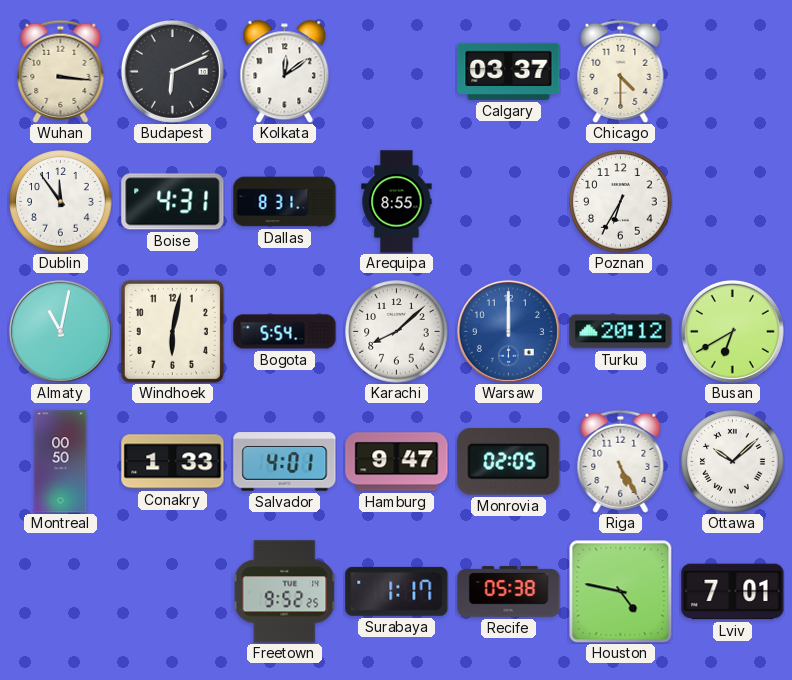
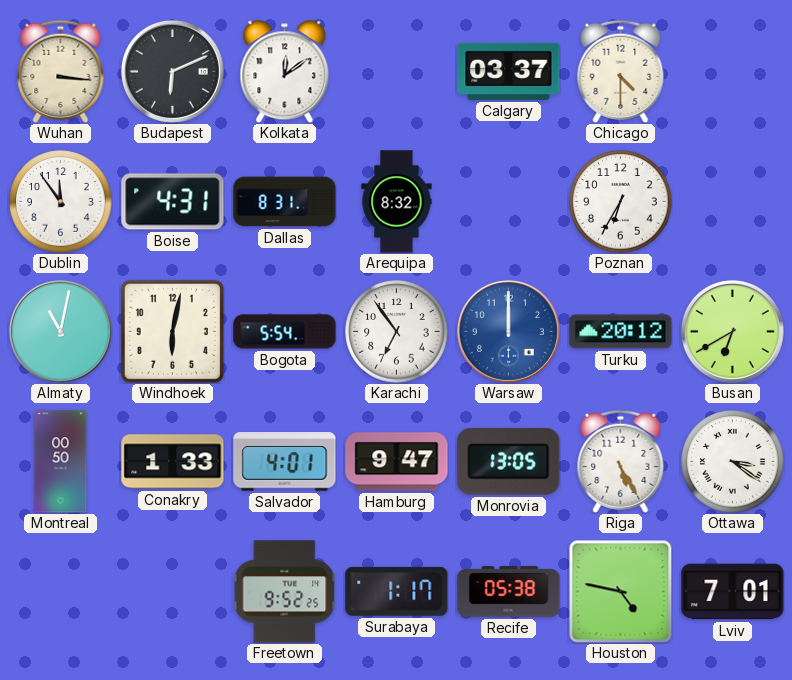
Arequipa: 8:55 -> 8:32
Karachi: 8:08 -> 6:54
Monrovia: 02:05 -> 13:05
Ottawa: 10:08 -> 3:21
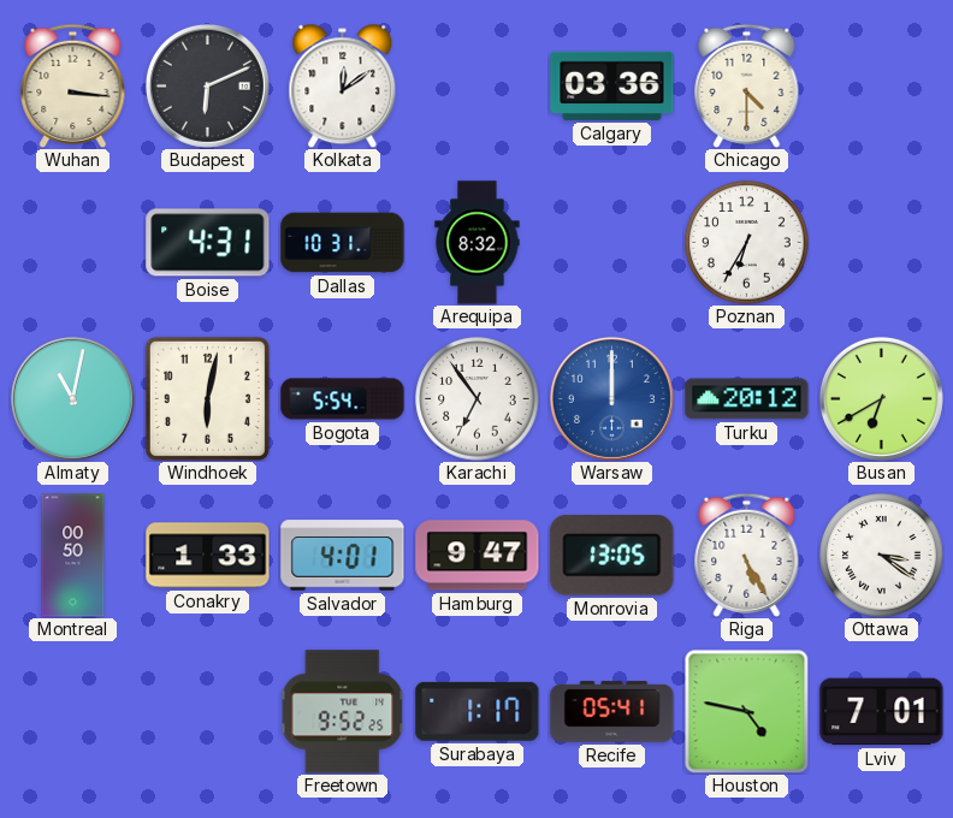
Calgary: 03:37 -> 03:36
Dublin: 11:54 -> none
Dallas: 8:31 -> 10:31
Recife: 05:38 -> 05:41
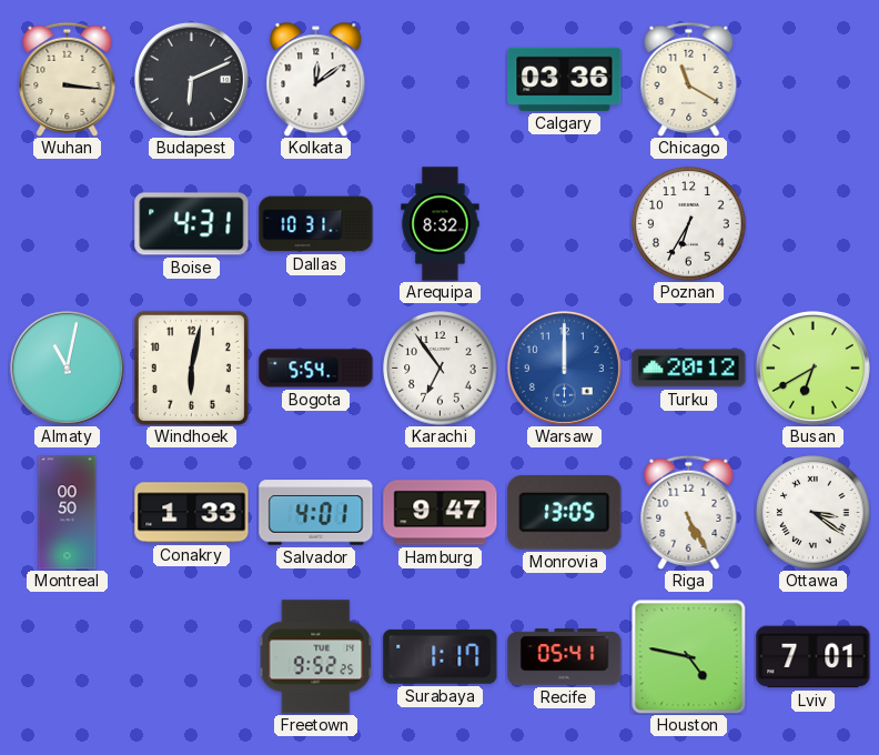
Chicago: 4:30 -> 11:20
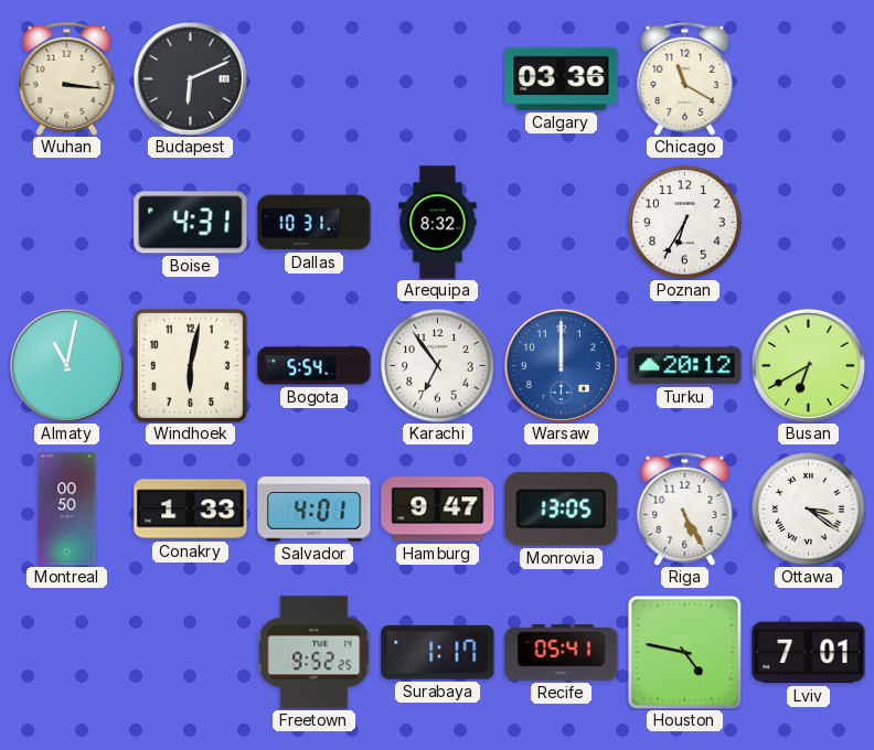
Kolkata: 12:09 -> none
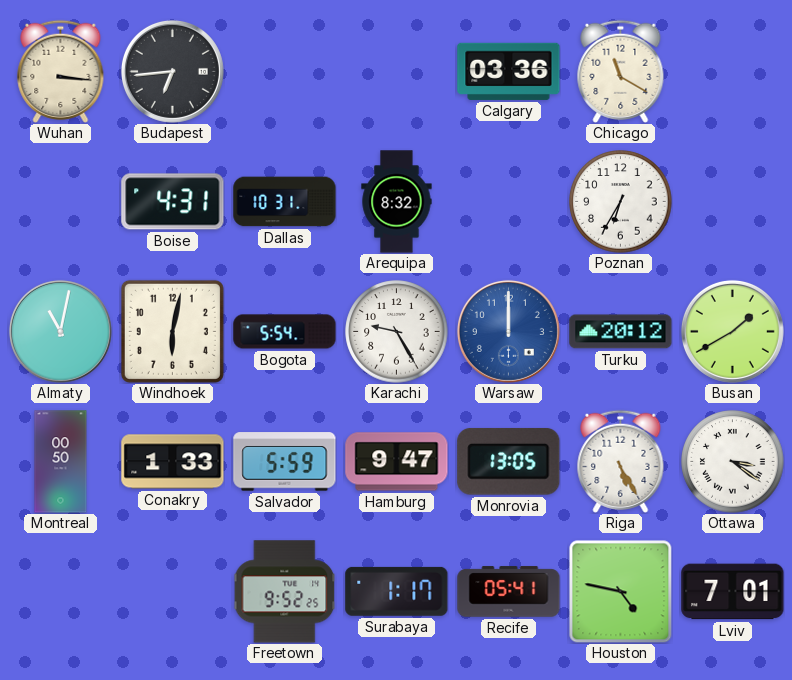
Budapest: 6:11 -> 6:44
Karachi: 6:54 -> 9:25
Busan: 6:40 -> 1:40
Salvador: 4:01 -> 5:59
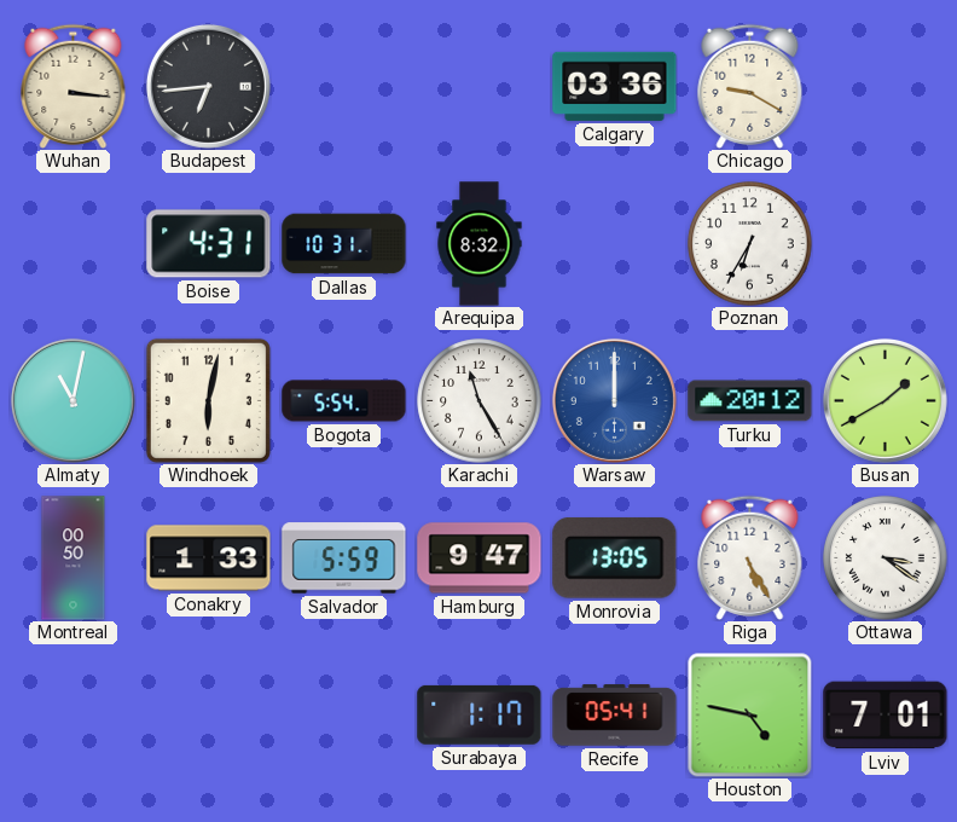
Chicago: 11:20 -> 9:20
Karachi: 9:25 -> 11:25
Freetown: 9:52 -> none
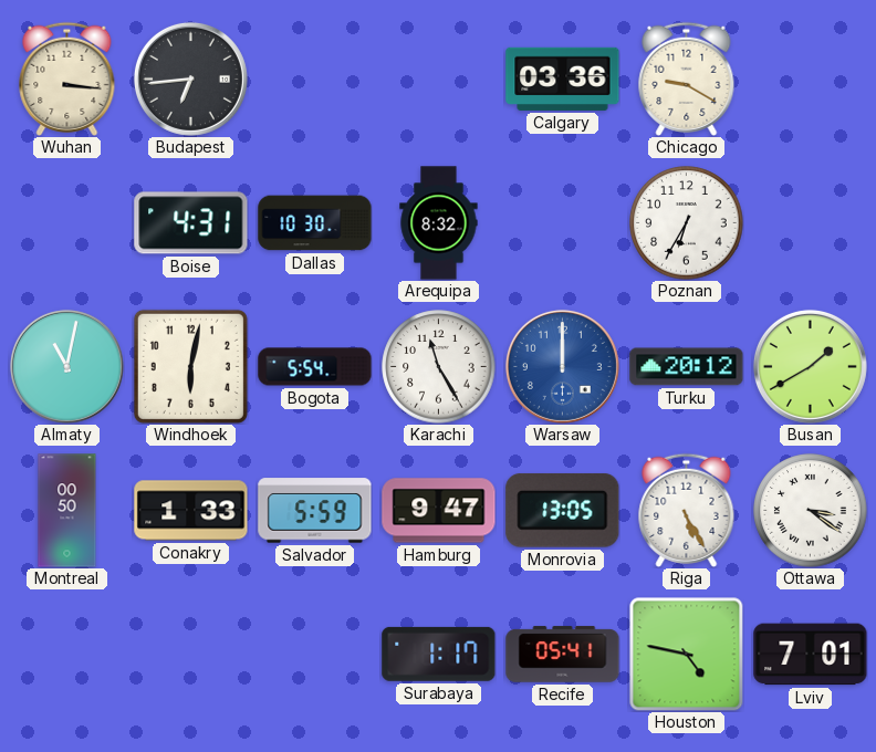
Dallas: 10:31 -> 10:30
